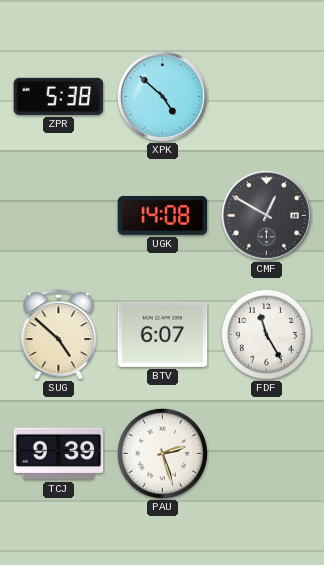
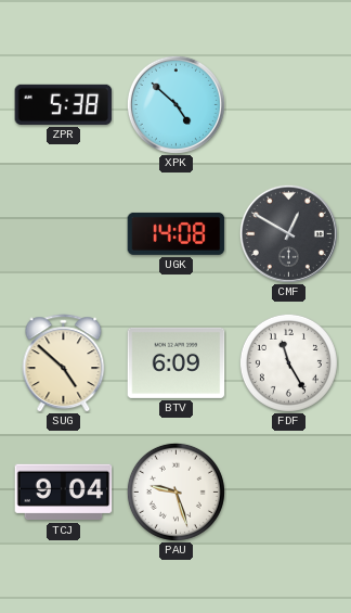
BTV: 6:07 -> 6:09
TCJ: 9:39 -> 9:04
PAU: 2:27 -> 9:27
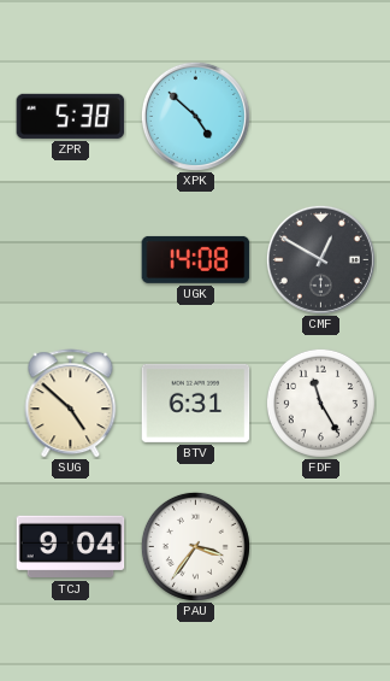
BTV: 6:09 -> 6:31
PAU: 9:27 -> 3:36
